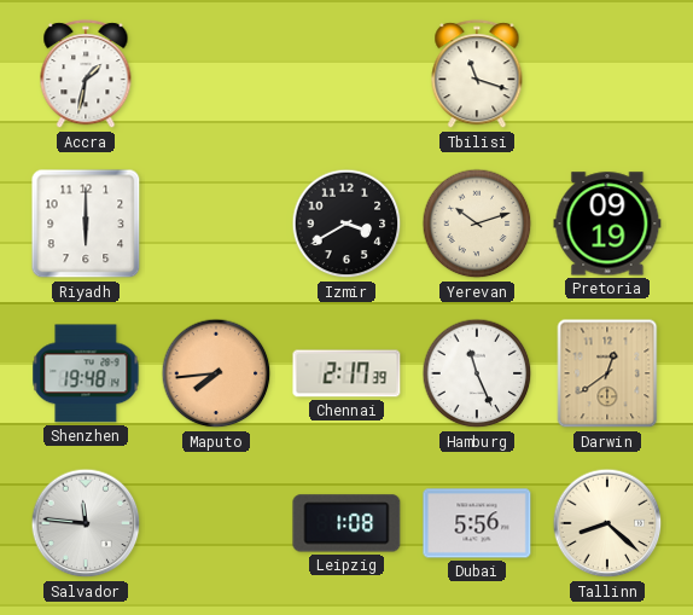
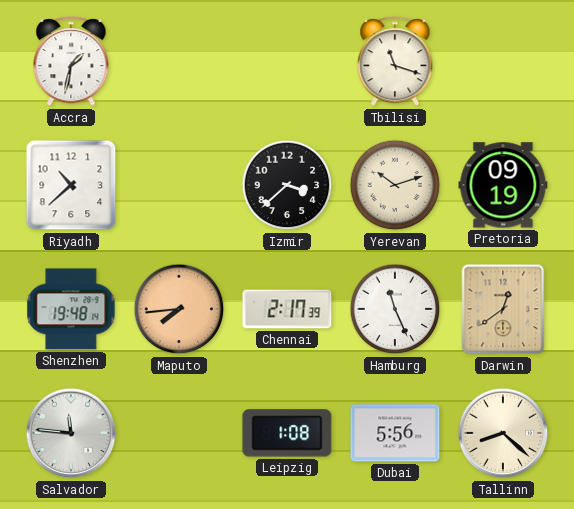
Riyadh: 6:00 -> 10:38
Izmir: 3:40 -> 3:38
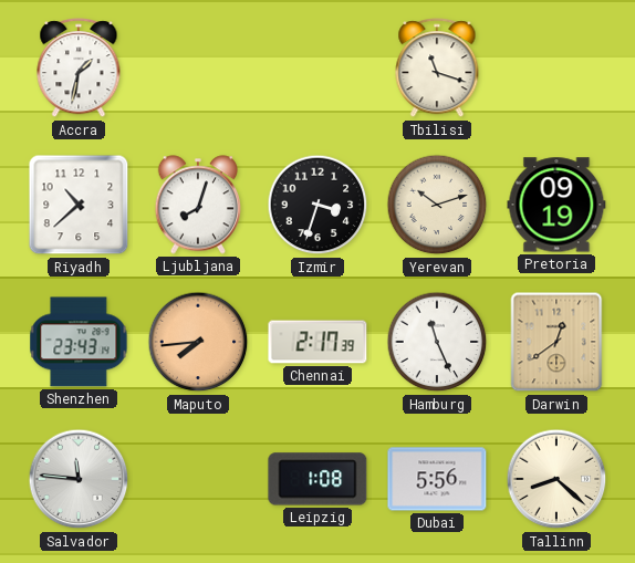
Ljubljana: none -> 8:03
Izmir: 3:38 -> 3:33
Shenzhen: 19:48 -> 23:43
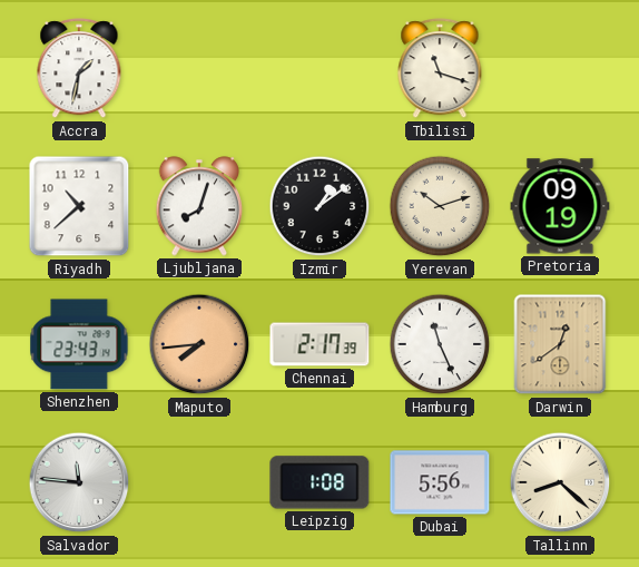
Izmir: 3:33 -> 1:09
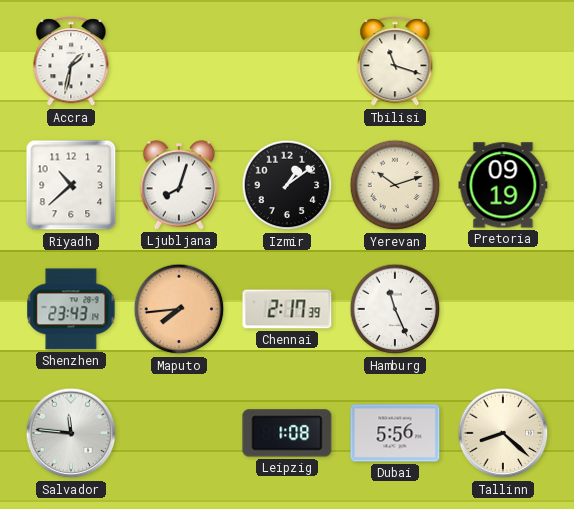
Darwin: 12:39 -> none
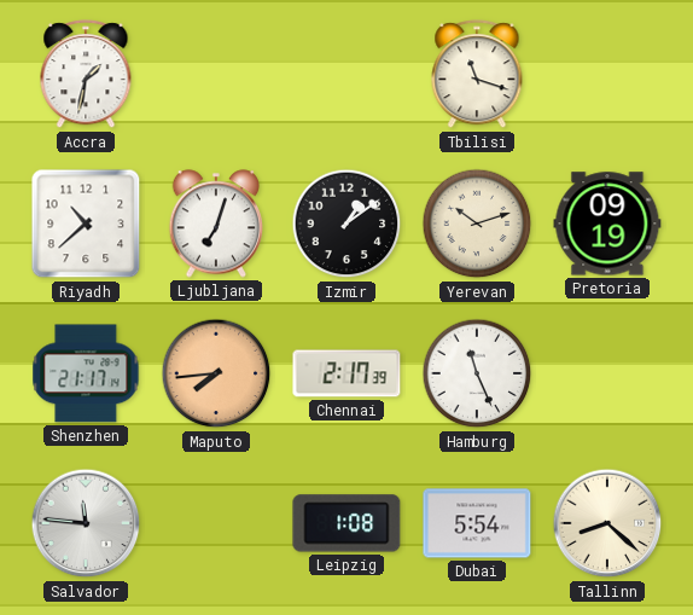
Ljubljana: 8:03 -> 7:03
Shenzhen: 23:43 -> 21:17
Dubai: 5:56 -> 5:54
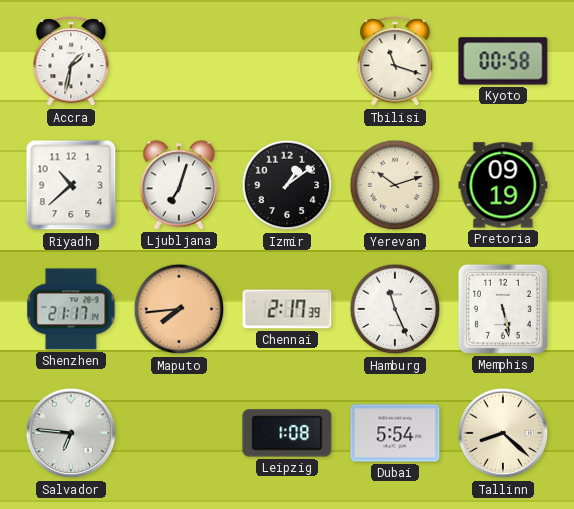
Kyoto: none -> 00:58
Memphis: none -> 5:28
Salvador: 11:46 -> 6:46
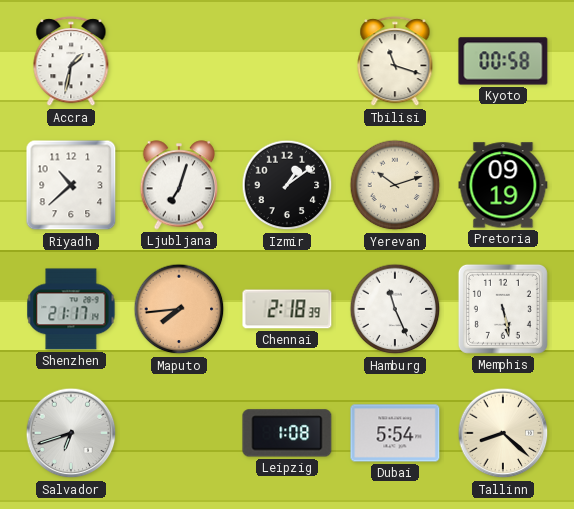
Chennai: 2:17 -> 2:18
Salvador: 6:46 -> 6:42
